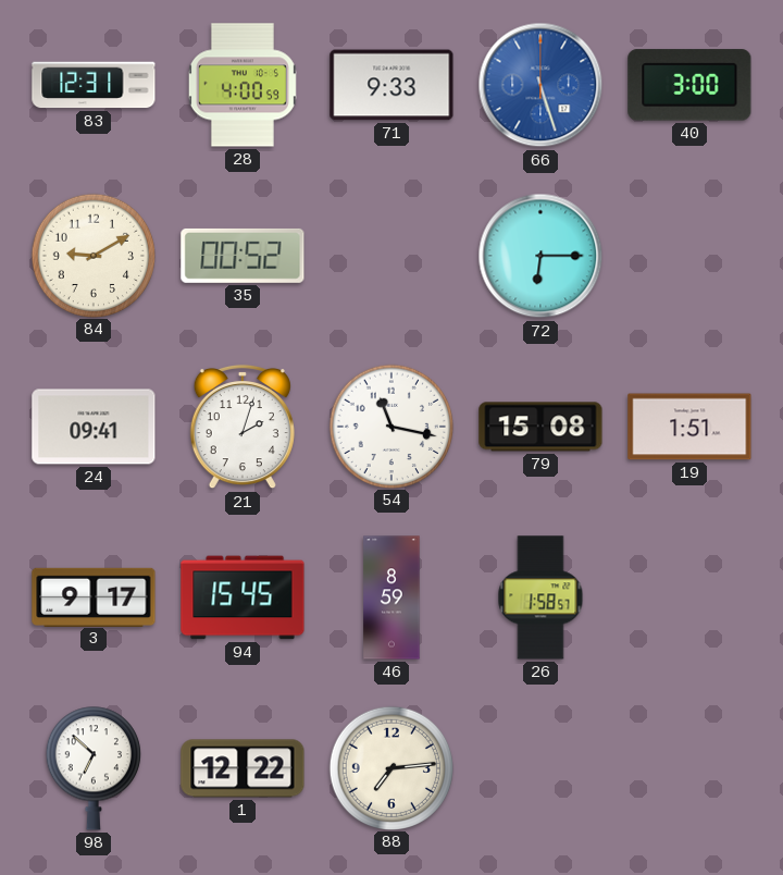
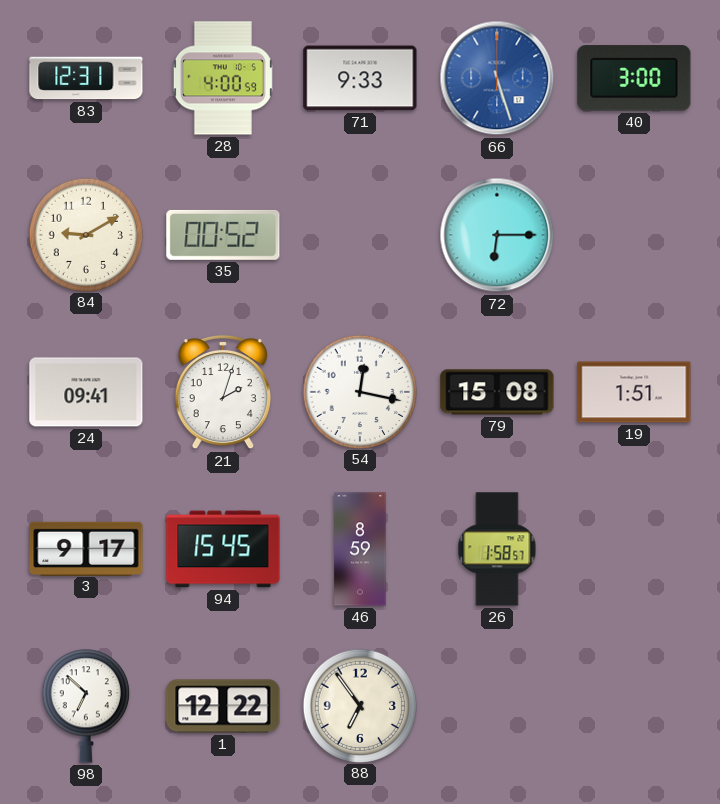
54: 11:17 -> 12:17
88: 7:14 -> 6:54
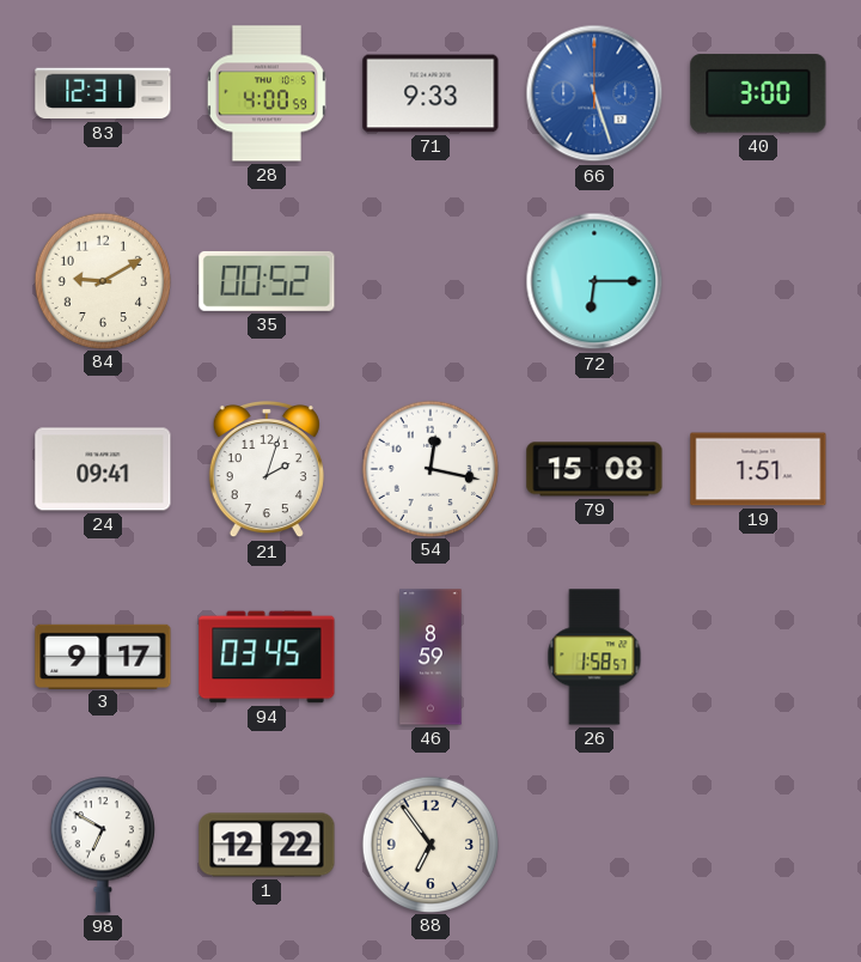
94: 15:45 -> 03:45
98: 6:52 -> 6:50
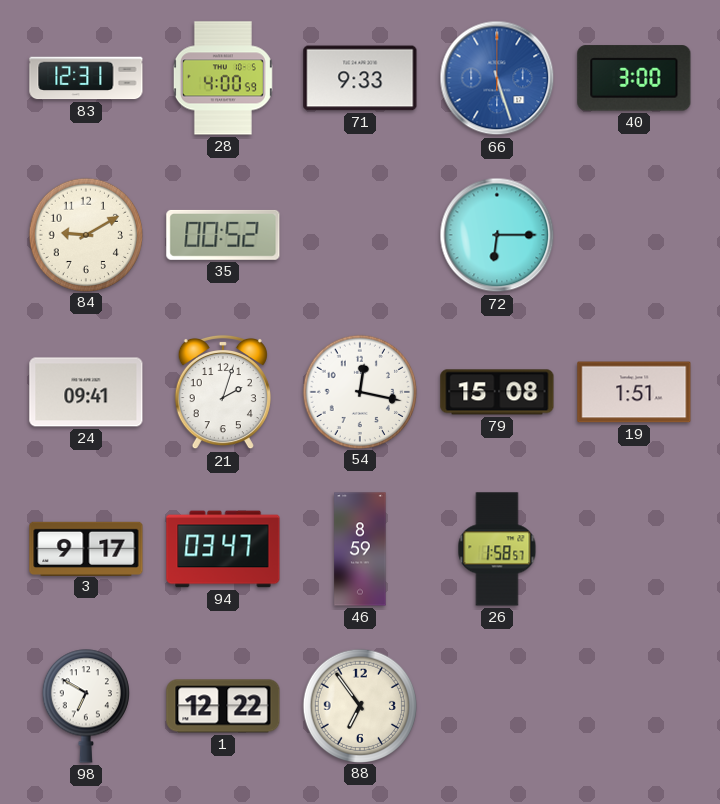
94: 03:45 -> 03:47
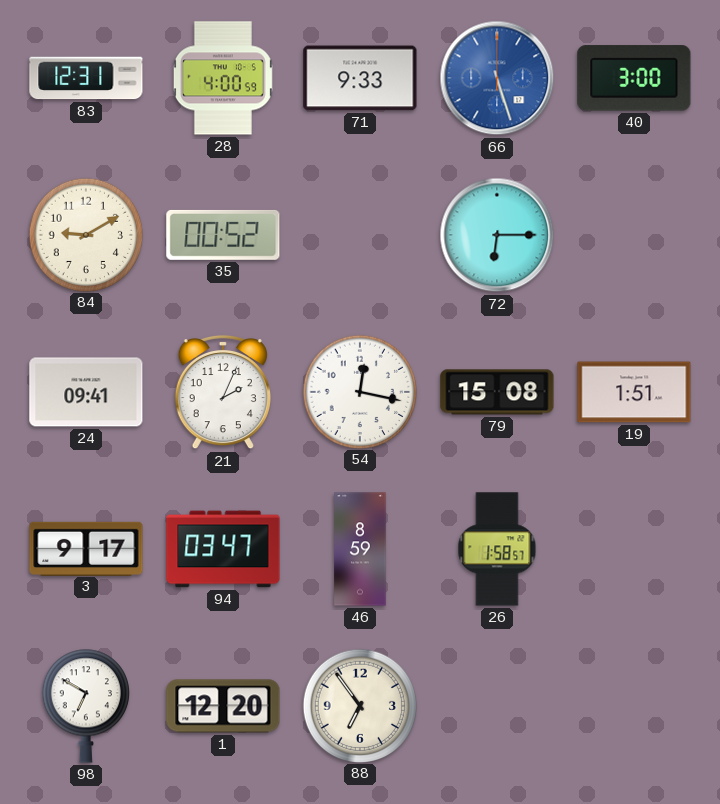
21: 2:03 -> 2:04
1: 12:22 -> 12:20
